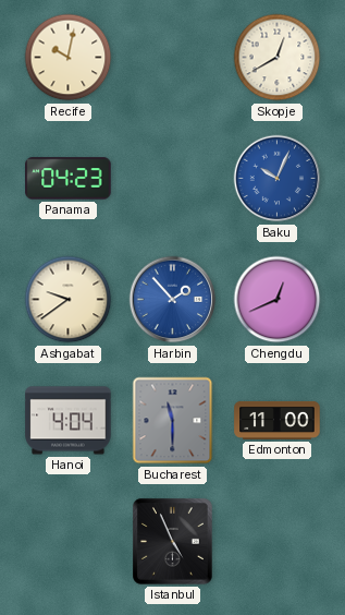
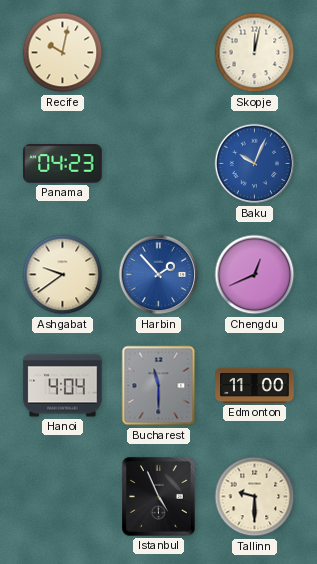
Skopje: 12:40 -> 12:02
Tallinn: none -> 9:30
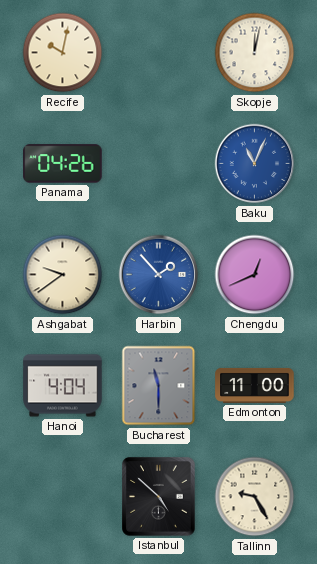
Panama: 04:23 -> 04:26
Baku: 10:04 -> 11:04
Istanbul: 4:56 -> 4:52
Tallinn: 9:30 -> 9:25
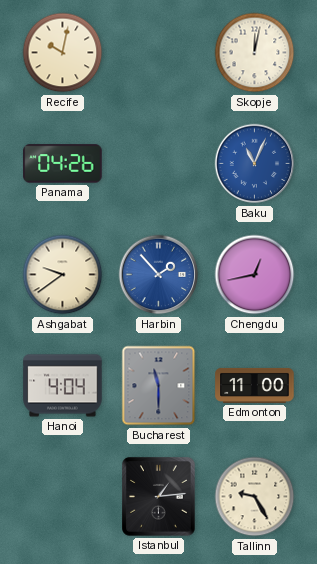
Chengdu: 12:41 -> 12:43
Istanbul: 4:52 -> 1:14
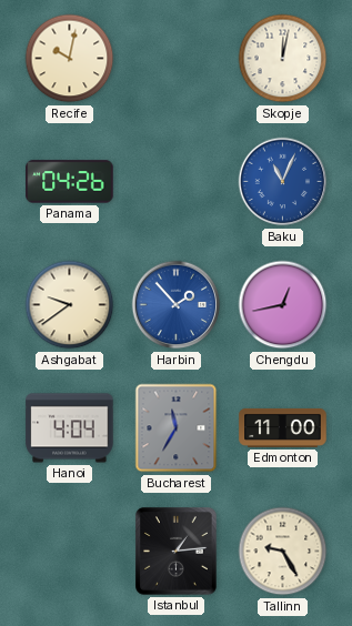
Bucharest: 11:30 -> 11:35
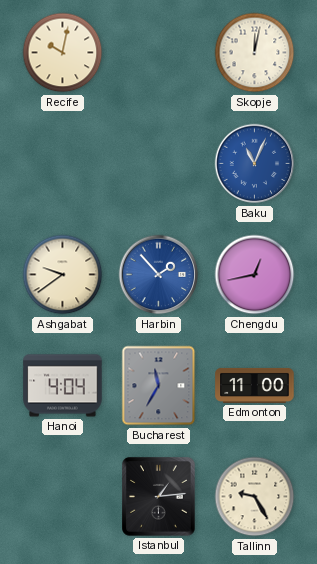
Panama: 04:26 -> none
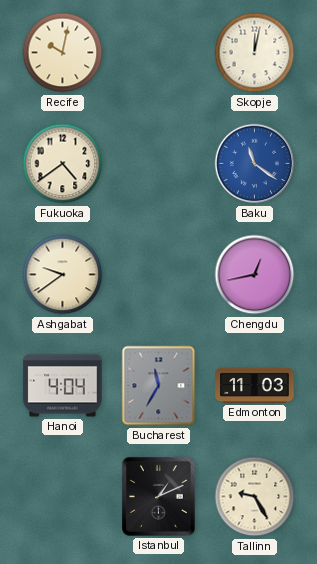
Fukuoka: none -> 4:39
Baku: 11:04 -> 11:21
Harbin: 1:53 -> none
Edmonton: 11:00 -> 11:03
Istanbul: 1:14 -> 1:11
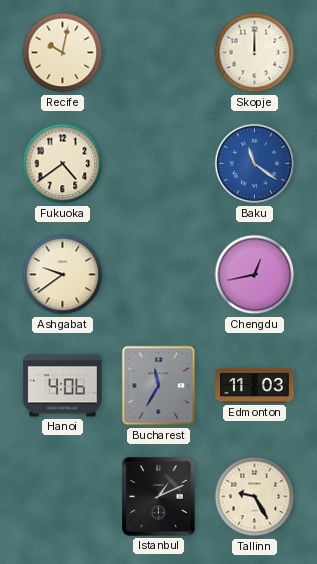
Skopje: 12:02 -> 12:00
Hanoi: 4:04 -> 4:06
